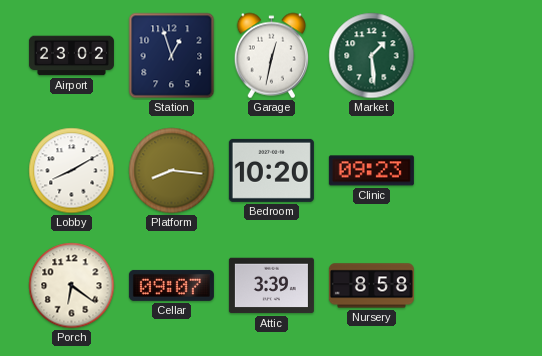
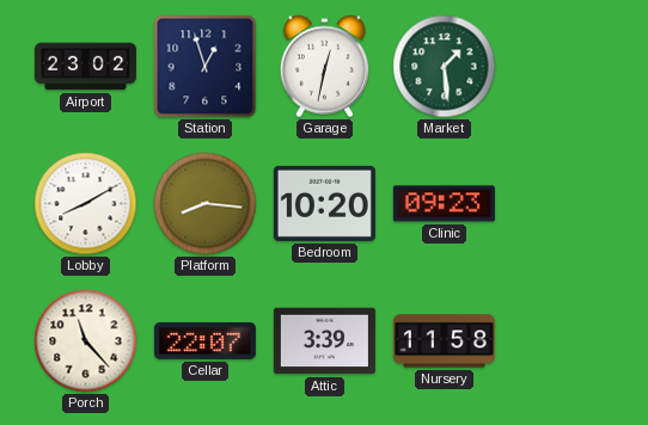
Porch: 6:21 -> 11:23
Cellar: 09:07 -> 22:07
Nursery: 8:58 -> 11:58
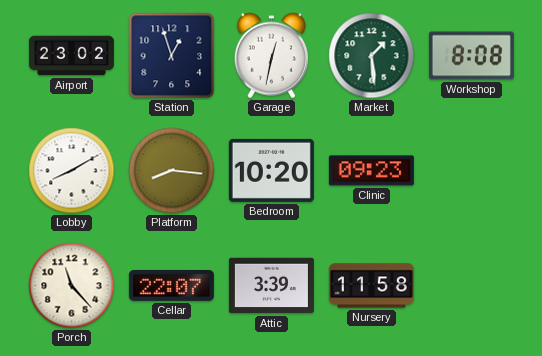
Workshop: none -> 8:08
